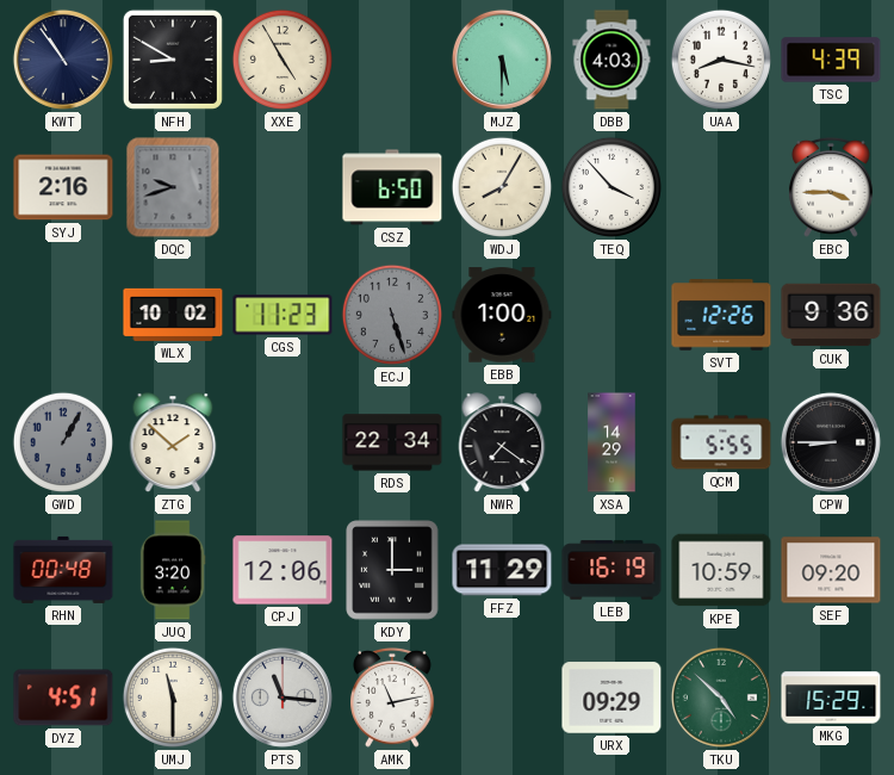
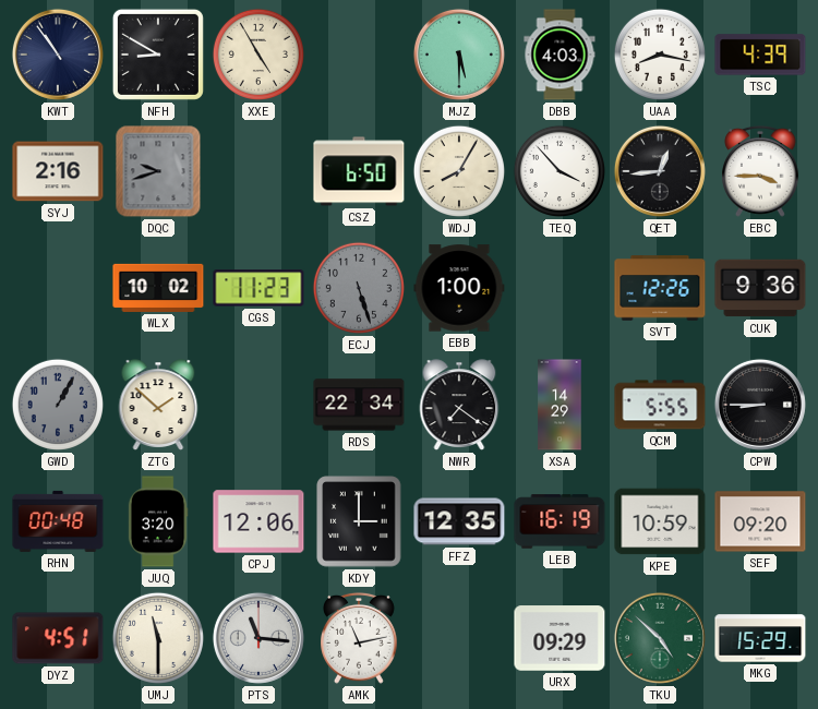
QET: none -> 12:44
FFZ: 11:29 -> 12:35
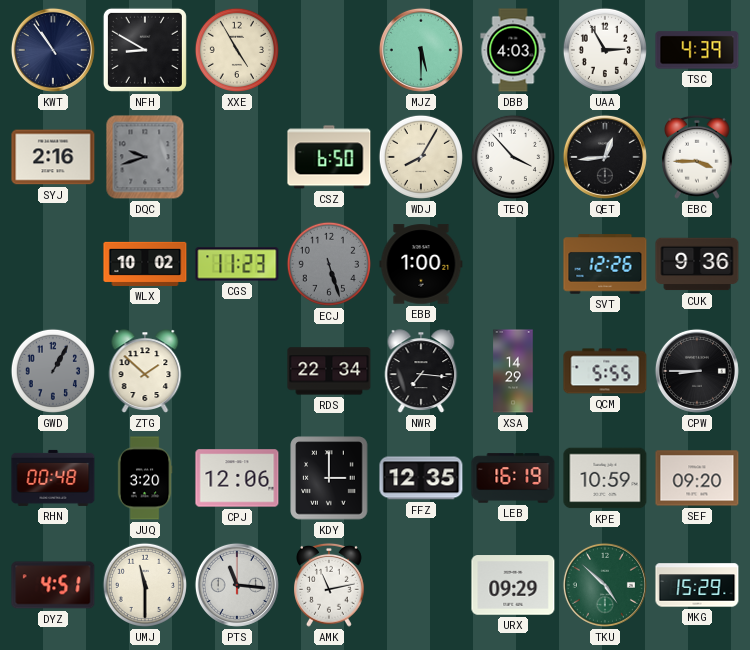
UAA: 8:17 -> 2:55
NWR: 7:21 -> 7:16
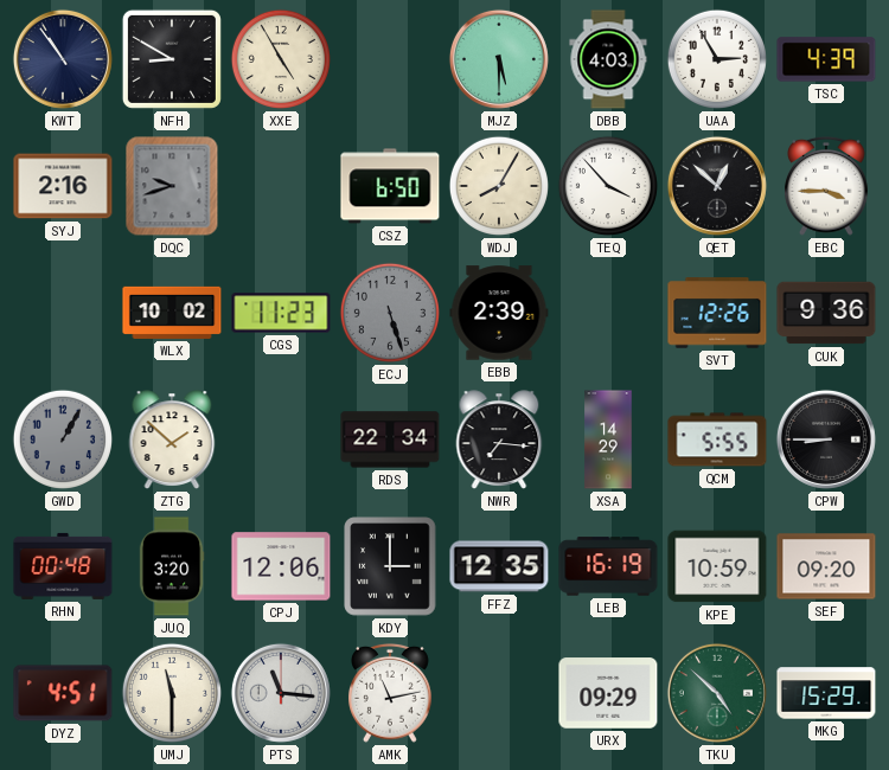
QET: 12:44 -> 12:52
EBB: 1:00 -> 2:39
